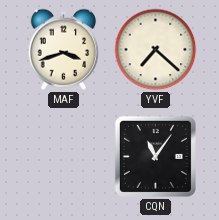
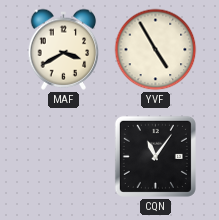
MAF: 3:42 -> 3:40
YVF: 7:22 -> 4:55
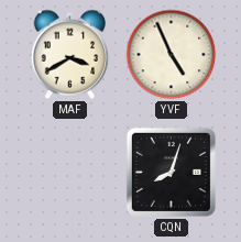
YVF: 4:55 -> 4:56
CQN: 11:06 -> 8:03
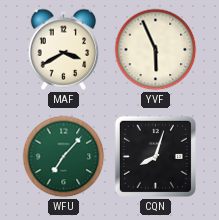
YVF: 4:56 -> 5:56
WFU: none -> 7:07
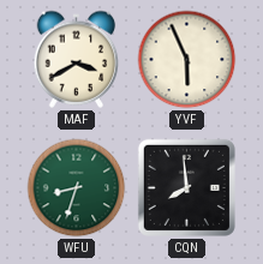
WFU: 7:07 -> 8:33
CQN: 8:03 -> 7:59
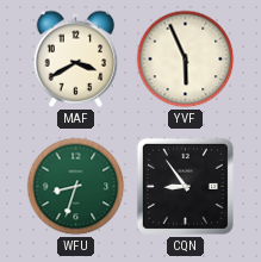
CQN: 7:59 -> 8:54
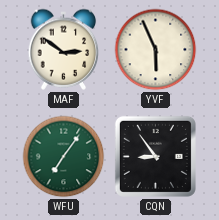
MAF: 3:40 -> 2:51
WFU: 8:33 -> 7:06
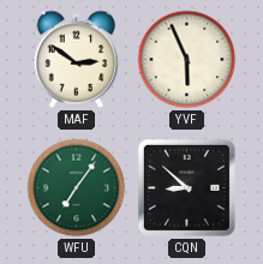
CQN: 8:54 -> 8:52
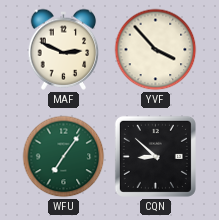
MAF: 2:51 -> 2:49
YVF: 5:56 -> 3:53
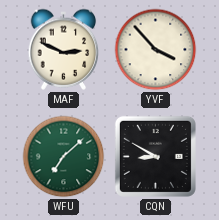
WFU: 7:06 -> 7:08
CQN: 8:52 -> 8:50
